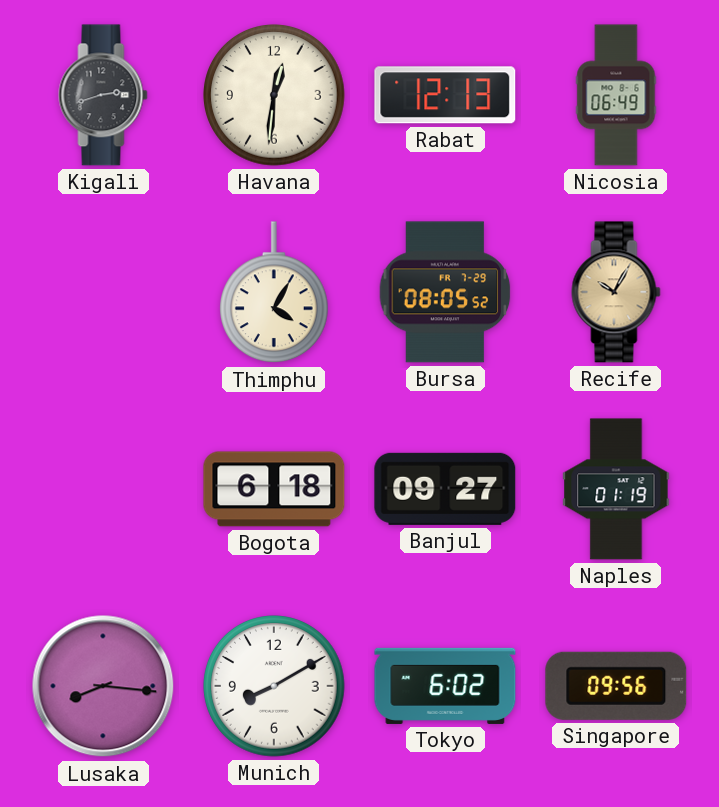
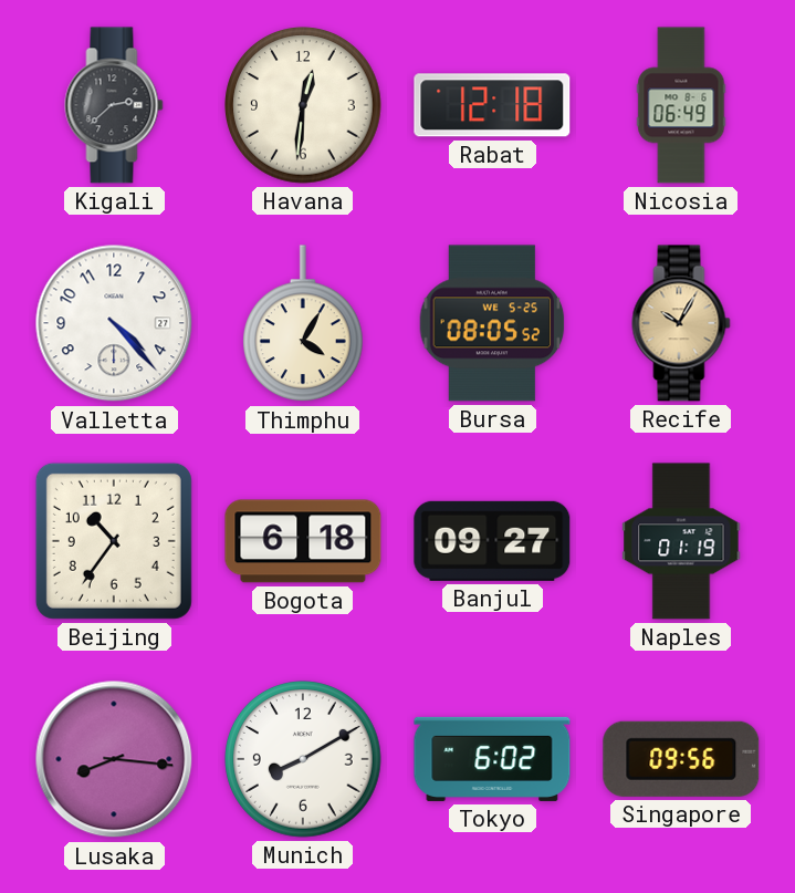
Kigali: 2:42 -> 2:38
Rabat: 12:13 -> 12:18
Valletta: none -> 4:23
Bursa date: FR 7-29 -> WE 5-25
Beijing: none -> 10:36
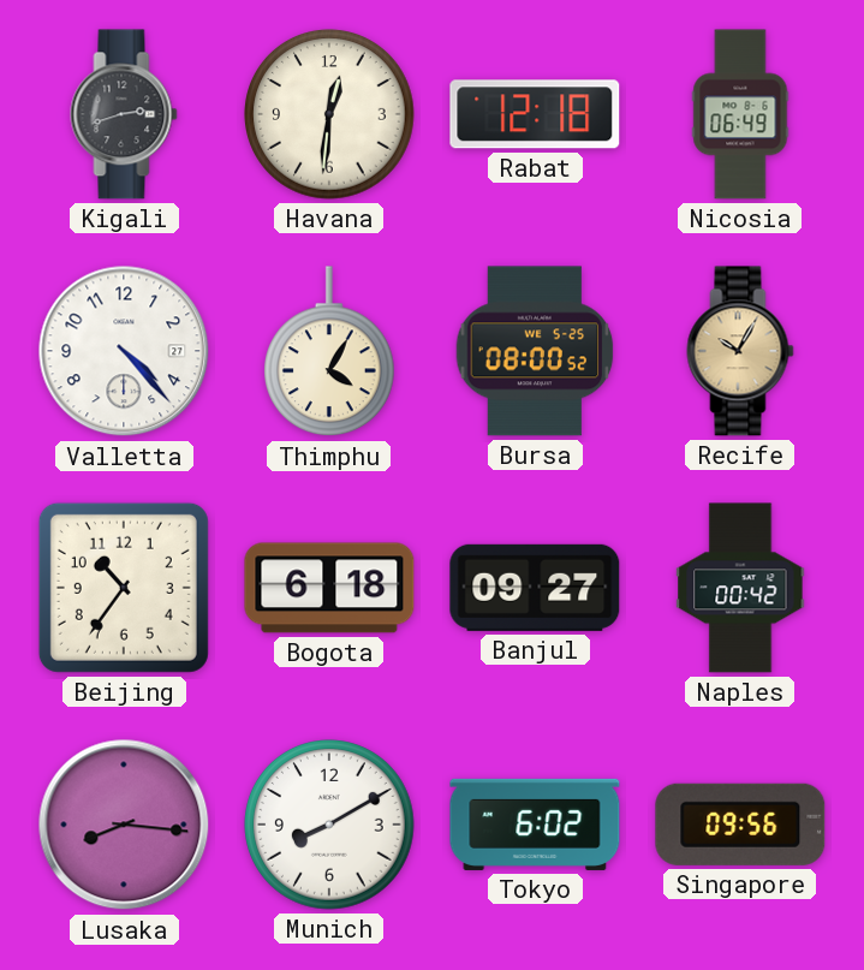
Kigali: 2:38 -> 2:42
Bursa: 08:05 -> 08:00
Naples: 01:19 -> 00:42
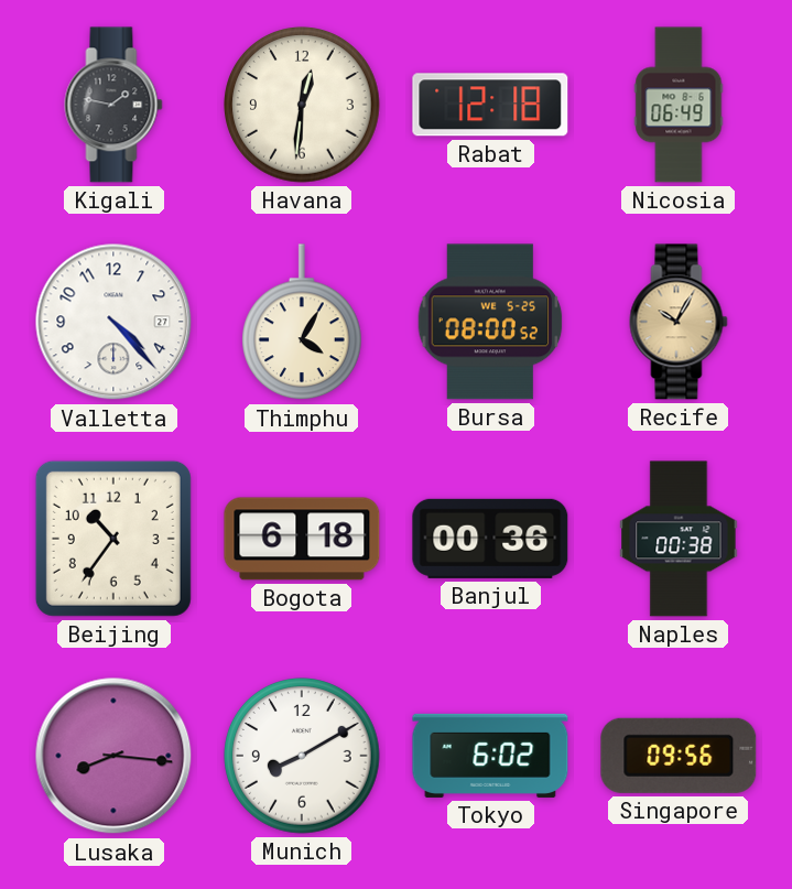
Kigali: 2:42 -> 1:47
Banjul: 09:27 -> 00:36
Naples: 00:42 -> 00:38
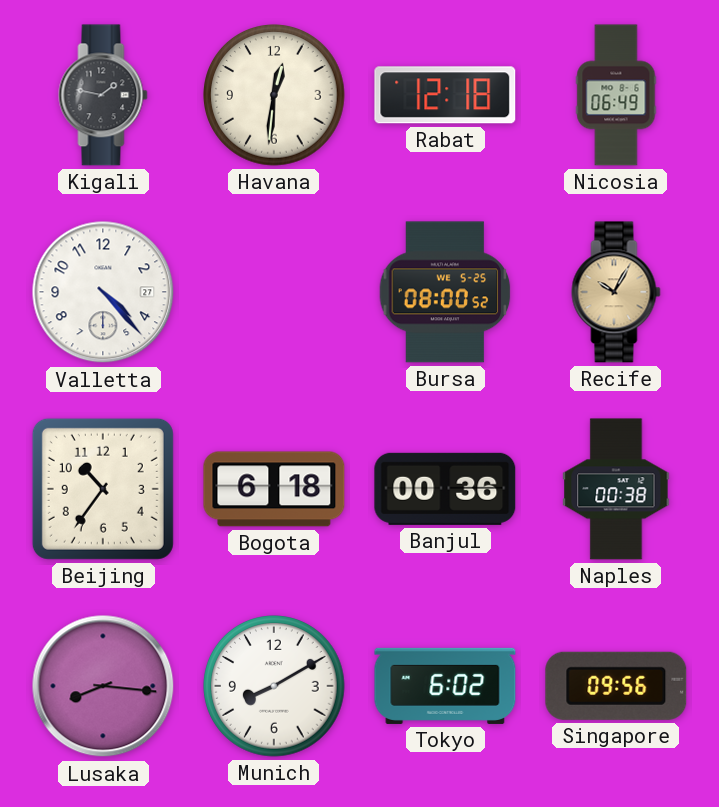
Thimphu: 4:05 -> none
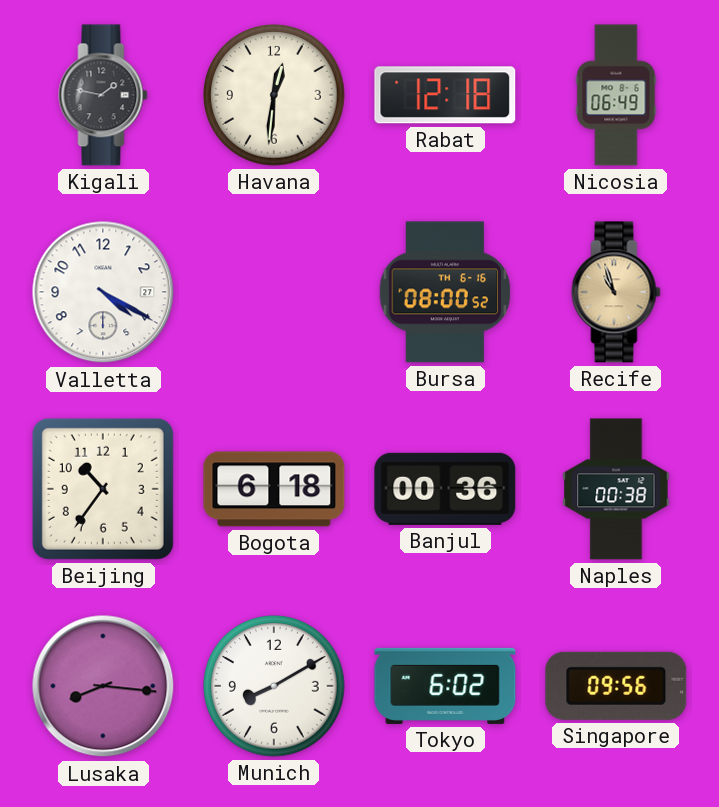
Valletta: 4:23 -> 4:20
Bursa date: WE 5-25 -> TH 6-16
Recife: 10:05 -> 10:57
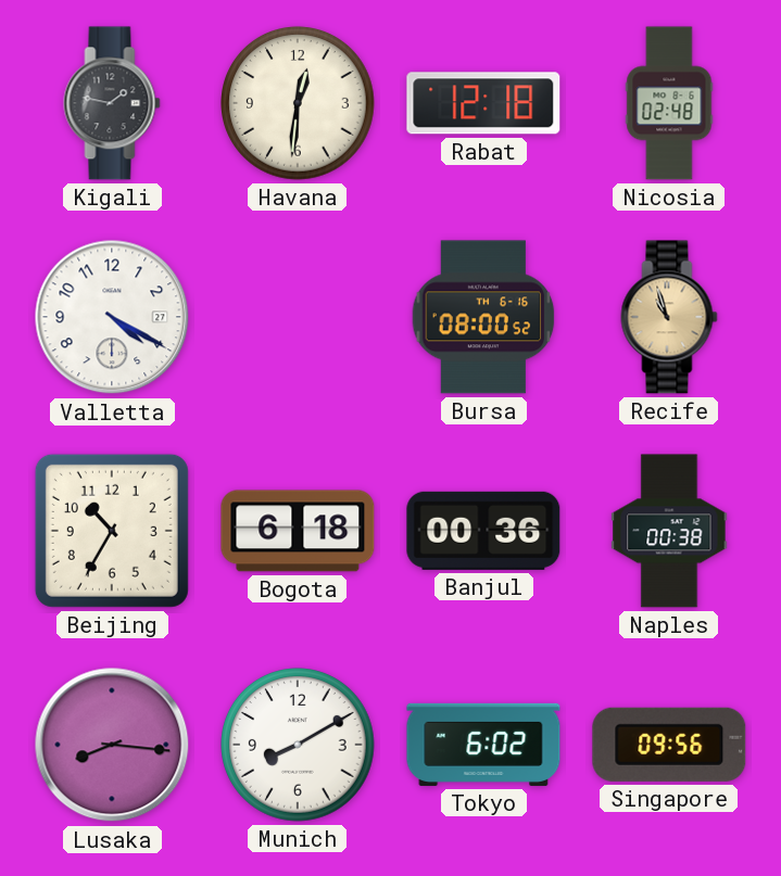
Nicosia: 06:49 -> 02:48
Beijing: 10:36 -> 10:35
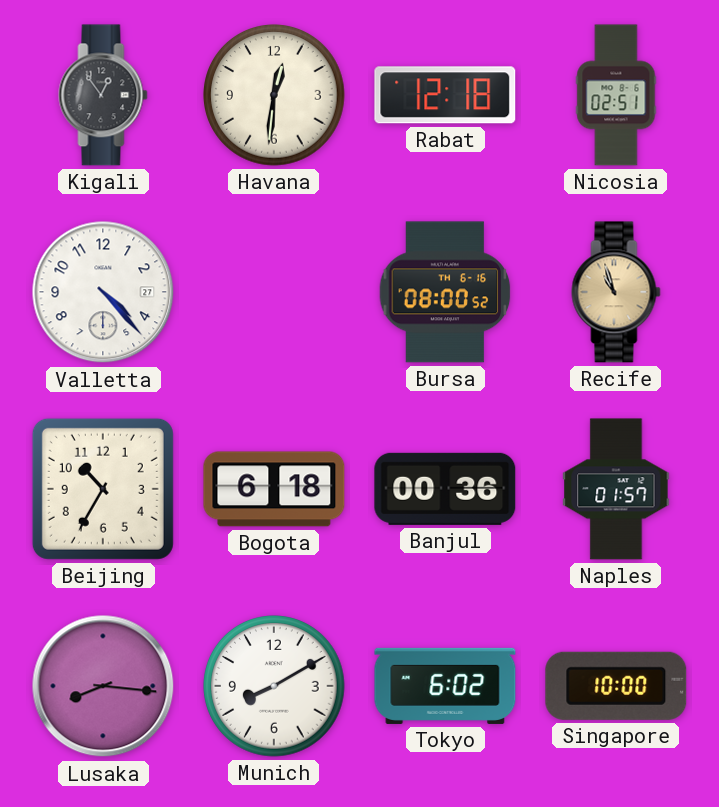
Kigali: 1:47 -> 12:54
Nicosia: 02:48 -> 02:51
Valletta: 4:20 -> 4:23
Naples: 00:38 -> 01:57
Singapore: 09:56 -> 10:00
